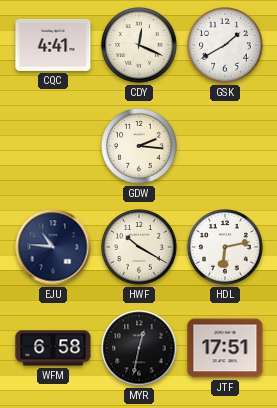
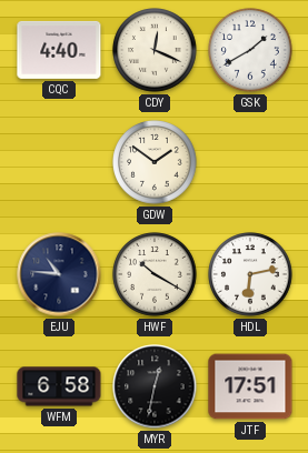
CQC: 4:41 -> 4:40
GDW: 2:16 -> 1:51
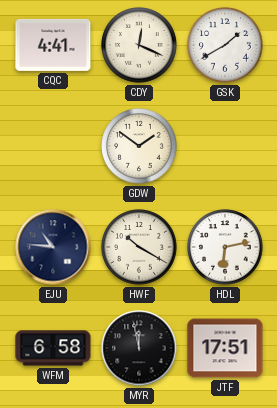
CQC: 4:40 -> 4:41
MYR: 12:32 -> 11:58
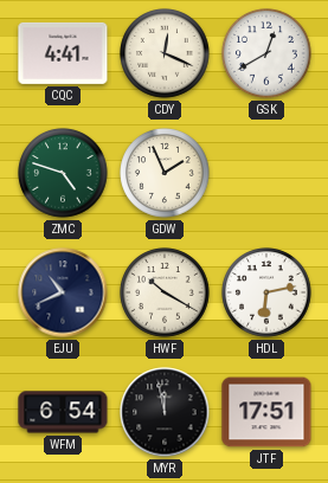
GSK: 1:40 -> 12:40
ZMC: none -> 4:48
GDW: 1:51 -> 1:56
EJU: 10:46 -> 10:41
WFM: 6:58 -> 6:54
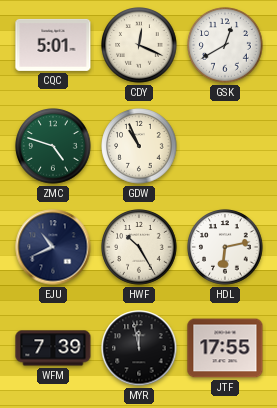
CQC: 4:41 -> 5:01
GDW: 1:56 -> 10:56
HWF: 10:20 -> 10:25
WFM: 6:54 -> 7:39
JTF: 17:51 -> 17:55
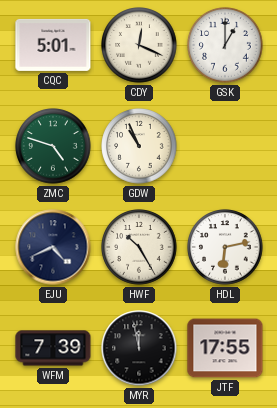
GSK: 12:40 -> 1:00
EJU: 10:41 -> 4:41
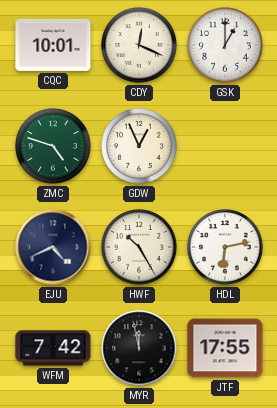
CQC: 5:01 -> 10:01
GDW: 10:56 -> 12:56
WFM: 7:39 -> 7:42
